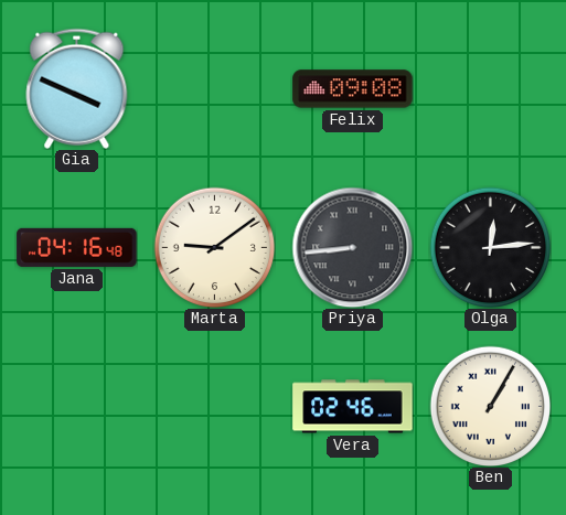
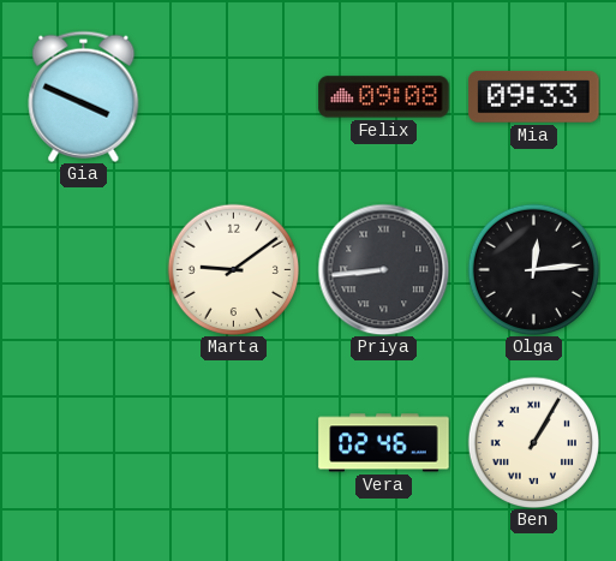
Mia: none -> 09:33
Jana: 04:16 -> none
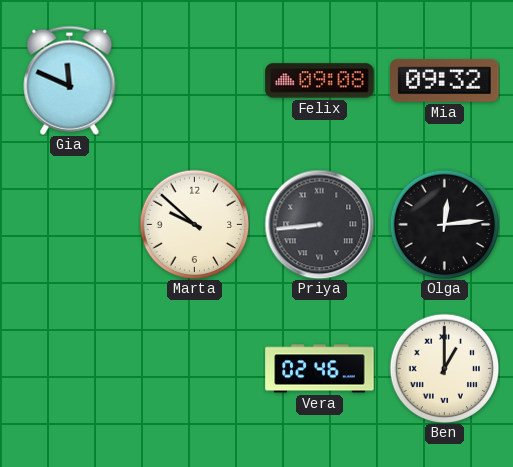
Gia: 3:49 -> 11:49
Mia: 09:33 -> 09:32
Marta: 9:09 -> 9:52
Ben: 1:05 -> 1:00
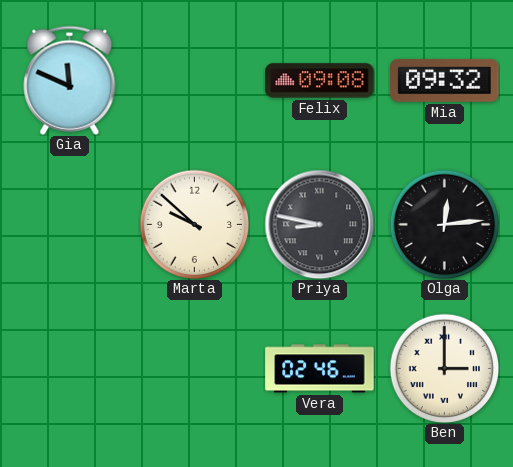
Priya: 8:44 -> 8:47
Ben: 1:00 -> 3:00
